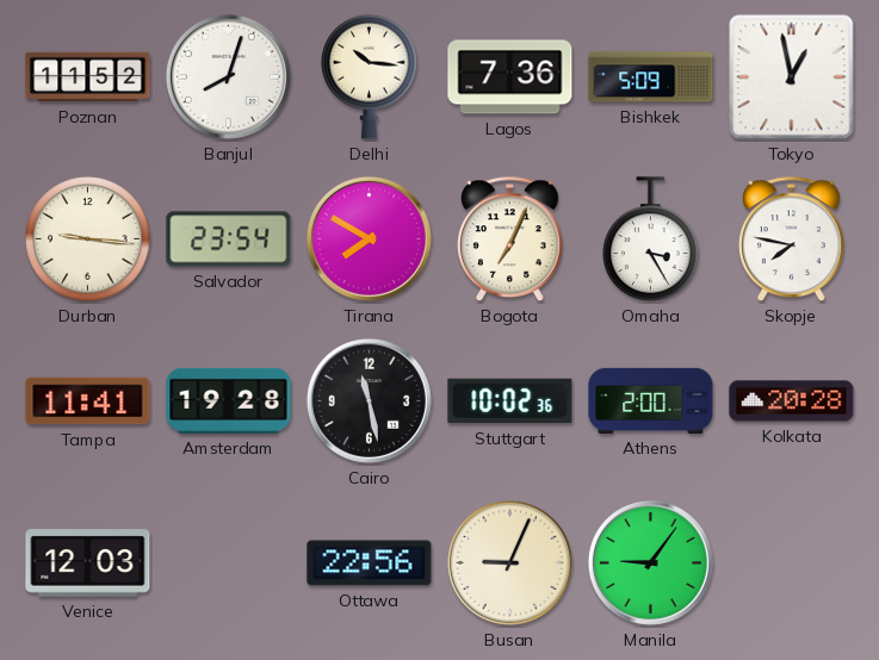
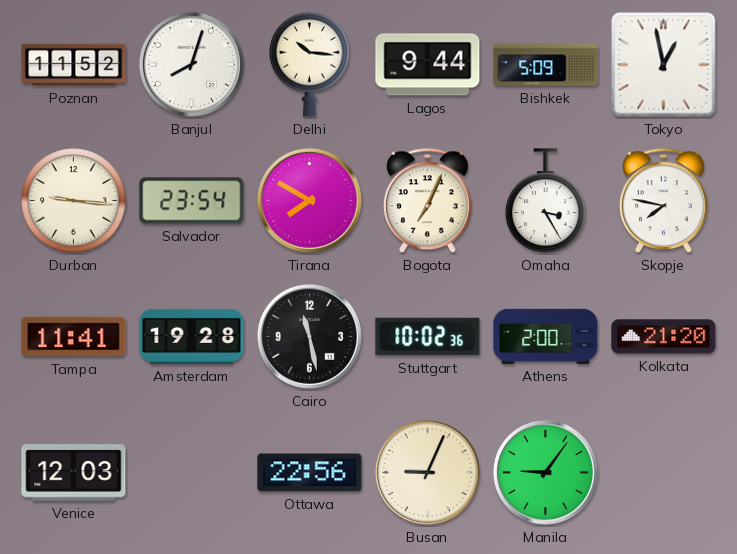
Lagos: 7:36 -> 9:44
Kolkata: 20:28 -> 21:20
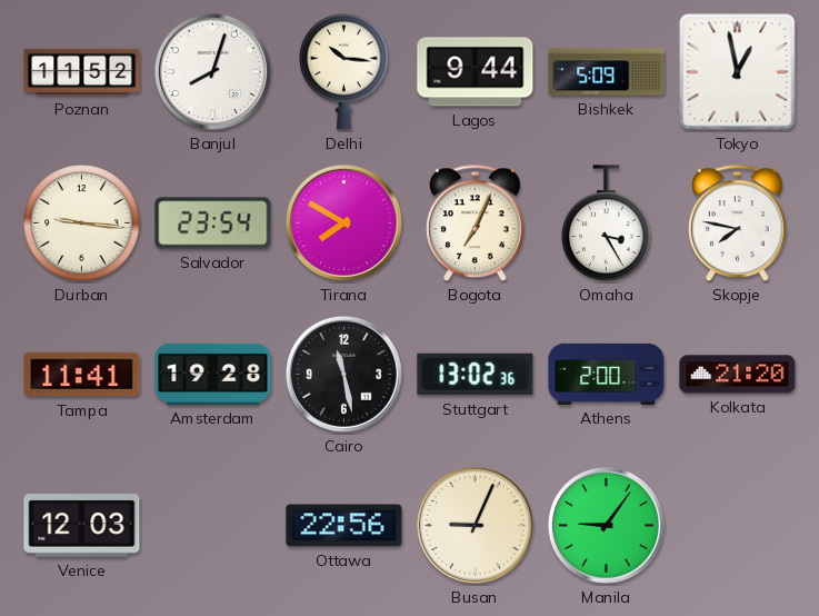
Stuttgart: 10:02 -> 13:02
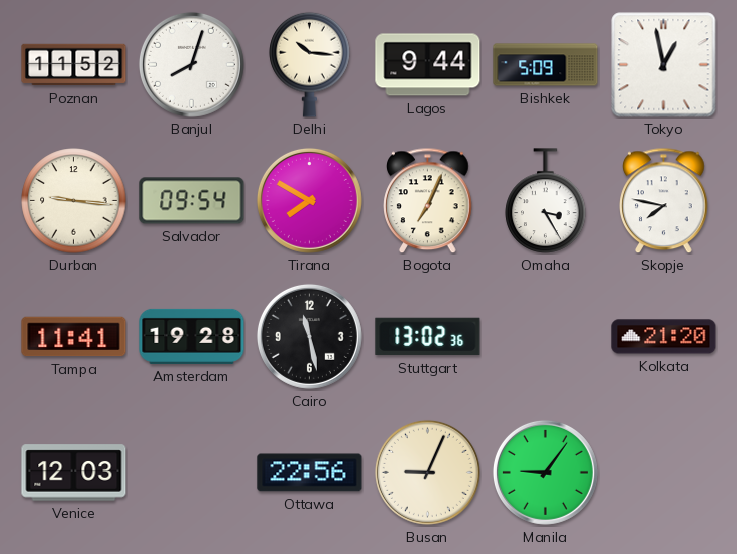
Salvador: 23:54 -> 09:54
Athens: 2:00 -> none
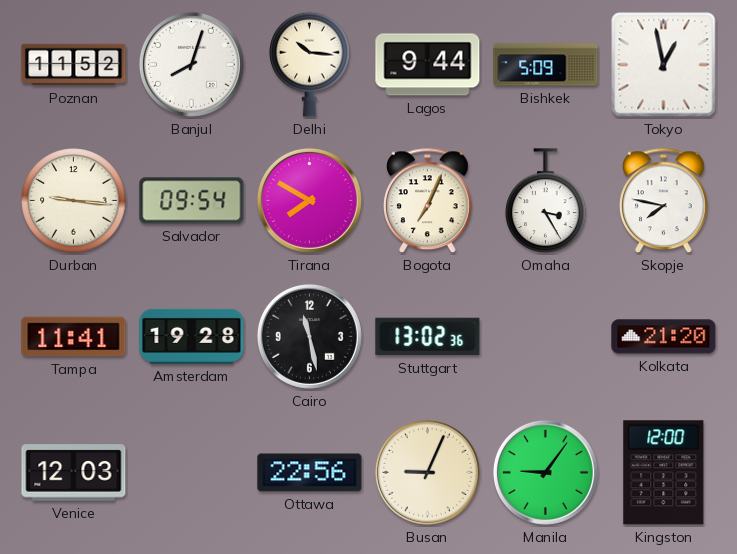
Kingston: none -> 12:00
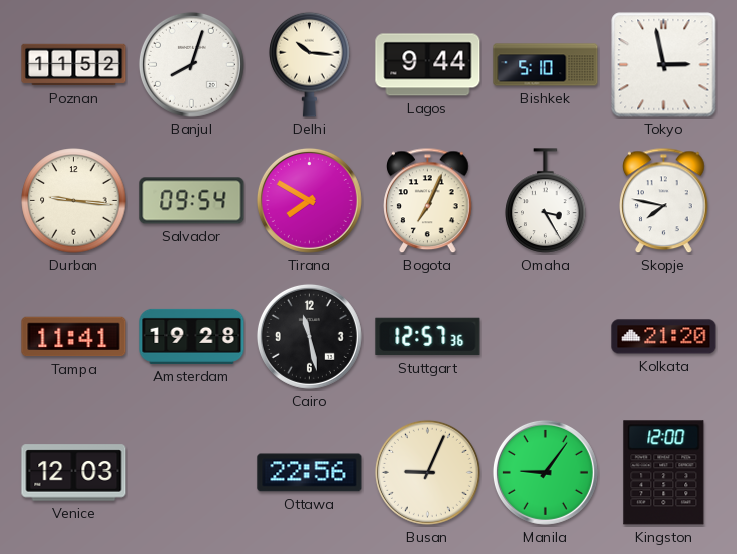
Bishkek: 5:09 -> 5:10
Tokyo: 12:58 -> 2:58
Stuttgart: 13:02 -> 12:57
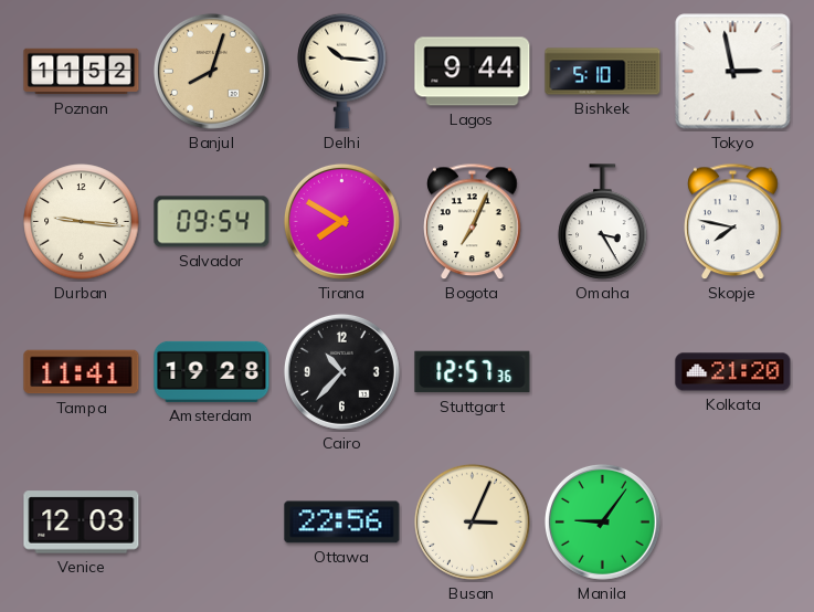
Banjul dial: white -> champagne
Cairo: 11:28 -> 10:37
Busan: 9:04 -> 3:04
Kingston: 12:00 -> none
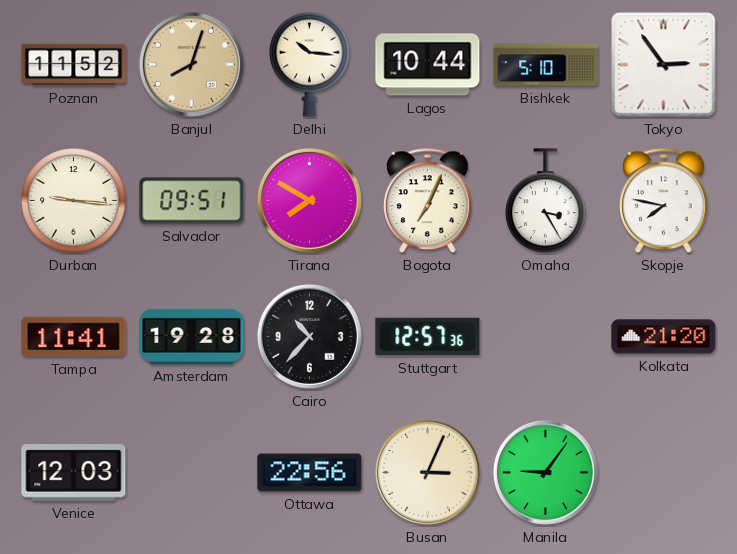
Lagos: 9:44 -> 10:44
Tokyo: 2:58 -> 2:54
Salvador: 09:54 -> 09:51
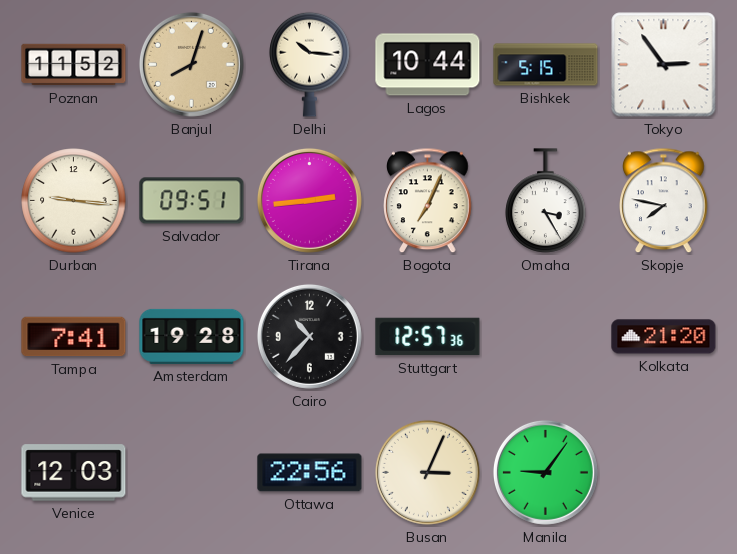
Bishkek: 5:10 -> 5:15
Tirana: 7:50 -> 2:44
Tampa: 11:41 -> 7:41
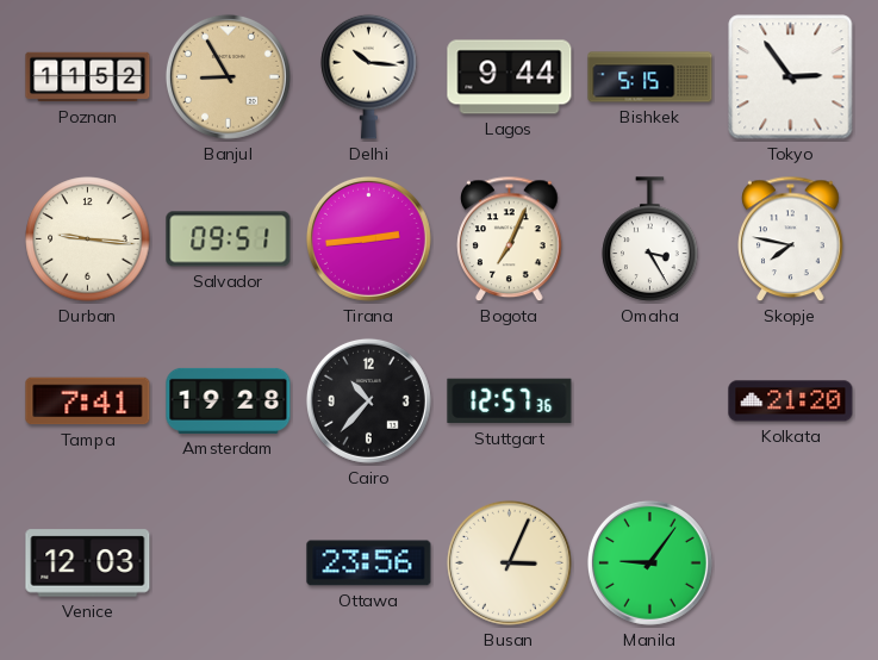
Banjul: 8:03 -> 8:55
Lagos: 10:44 -> 9:44
Ottawa: 22:56 -> 23:56
